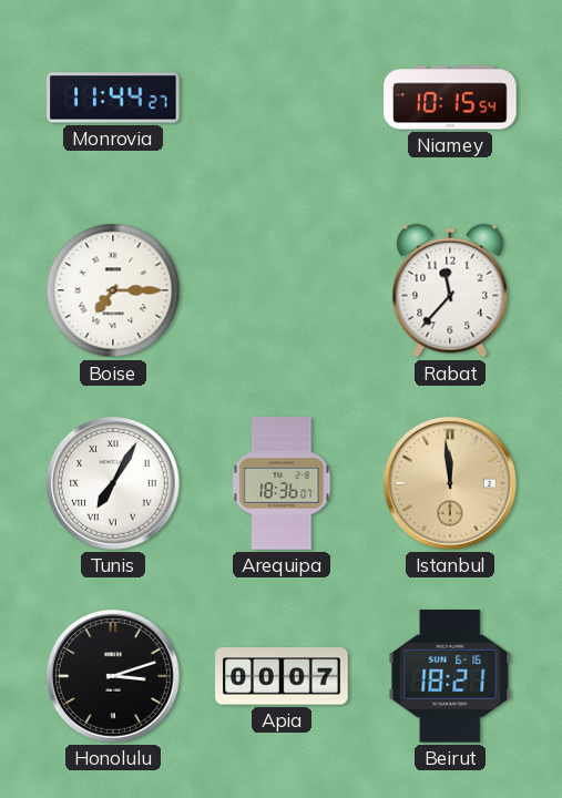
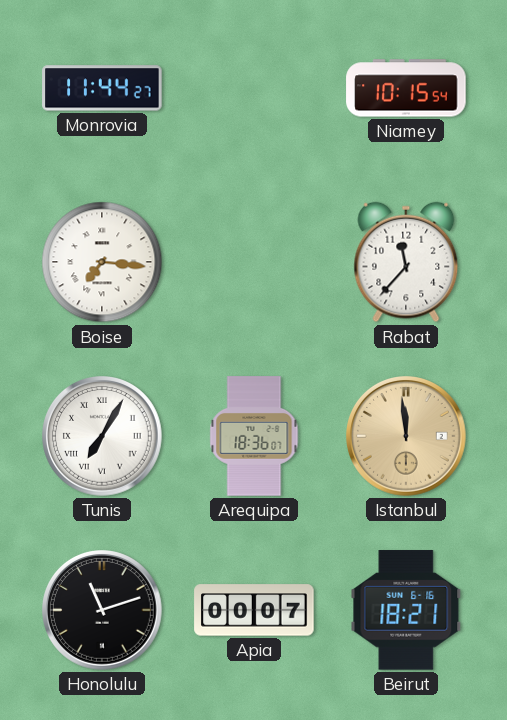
Boise: 7:15 -> 7:16
Honolulu: 3:12 -> 11:12
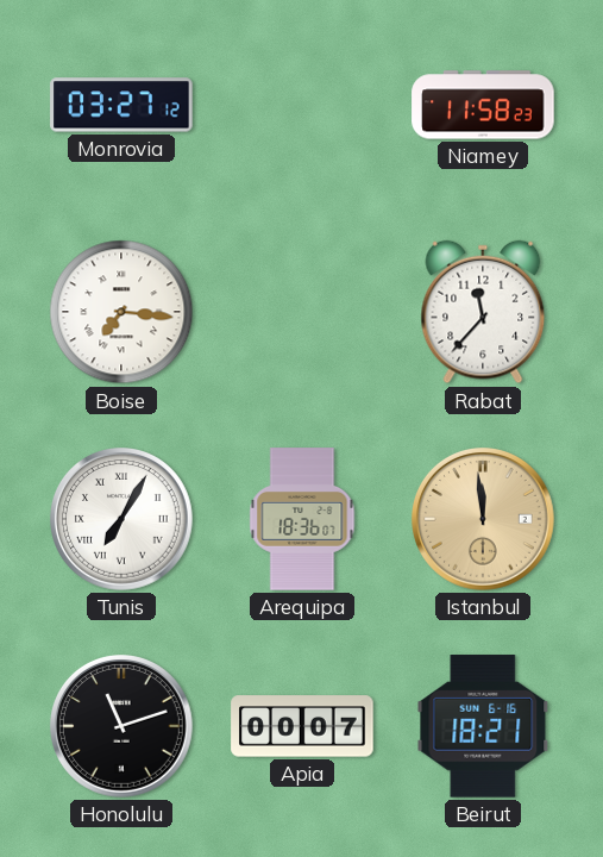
Monrovia: 11:44 -> 03:27
Niamey: 10:15 -> 11:58
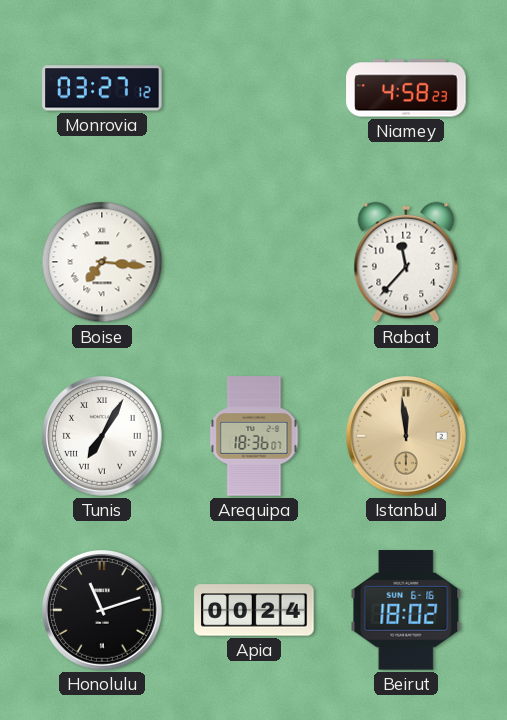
Niamey: 11:58 -> 4:58
Apia: 00:07 -> 00:24
Beirut: 18:21 -> 18:02
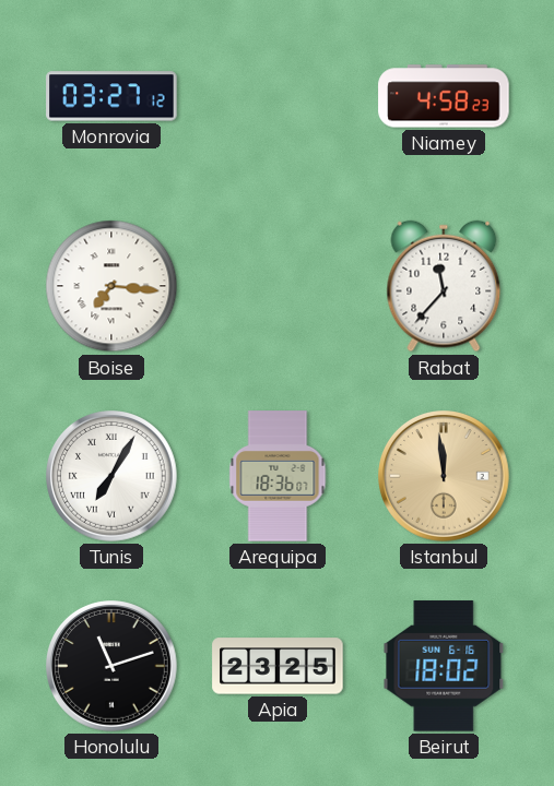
Apia: 00:24 -> 23:25
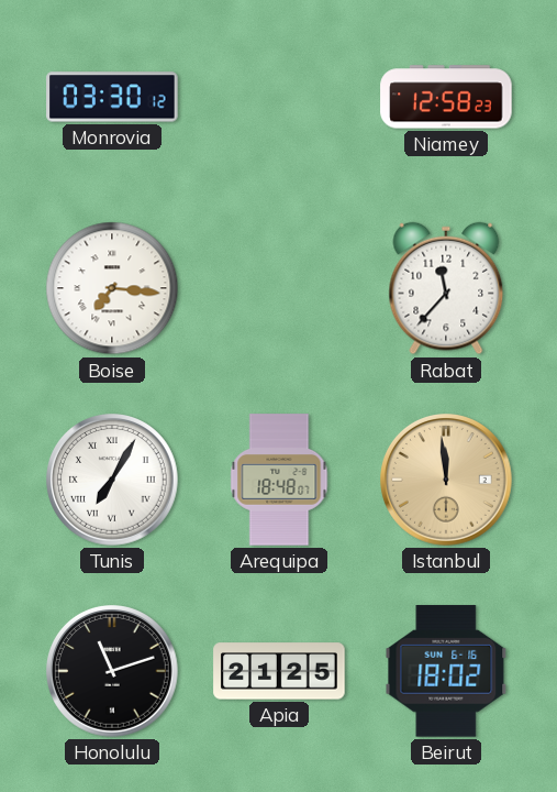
Monrovia: 03:27 -> 03:30
Niamey: 4:58 -> 12:58
Arequipa: 18:36 -> 18:48
Apia: 23:25 -> 21:25
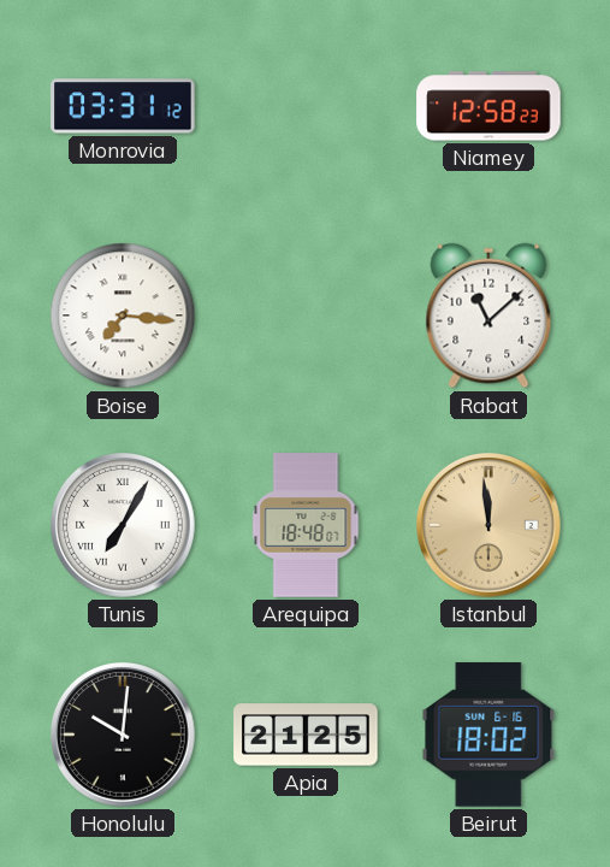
Monrovia: 03:30 -> 03:31
Rabat: 11:37 -> 11:08
Honolulu: 11:12 -> 10:01
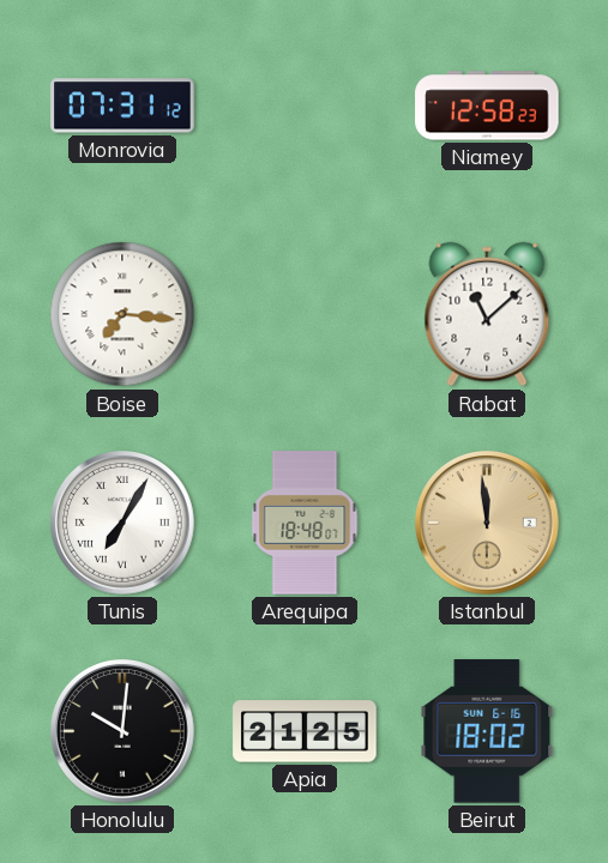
Monrovia: 03:31 -> 07:31
